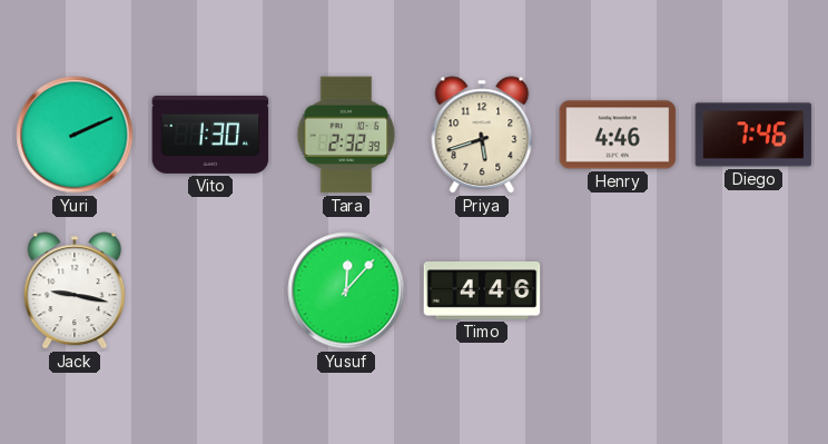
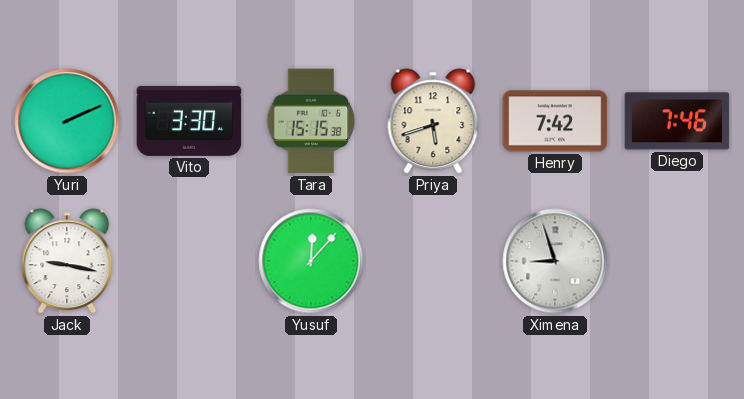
Vito: 1:30 -> 3:30
Tara: 2:32 -> 15:15
Henry: 4:46 -> 7:42
Timo: 4:46 -> none
Ximena: none -> 8:57
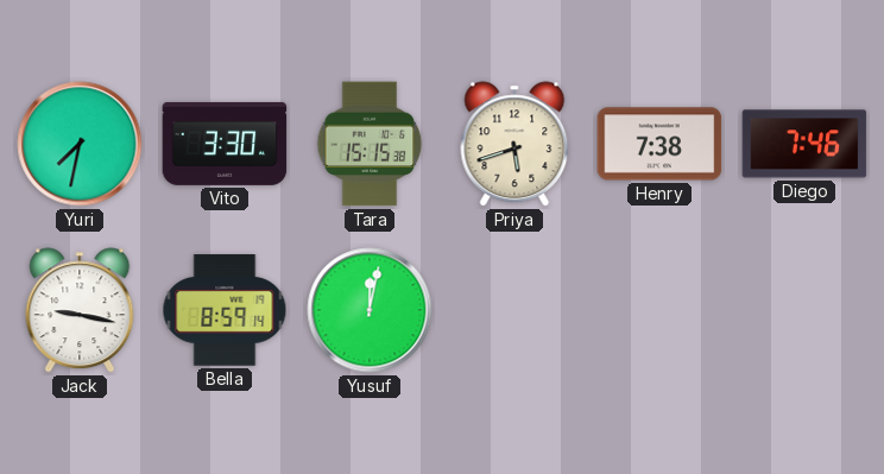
Yuri: 2:11 -> 7:32
Henry: 7:42 -> 7:38
Bella: none -> 8:59
Yusuf: 12:07 -> 12:02
Ximena: 8:57 -> none
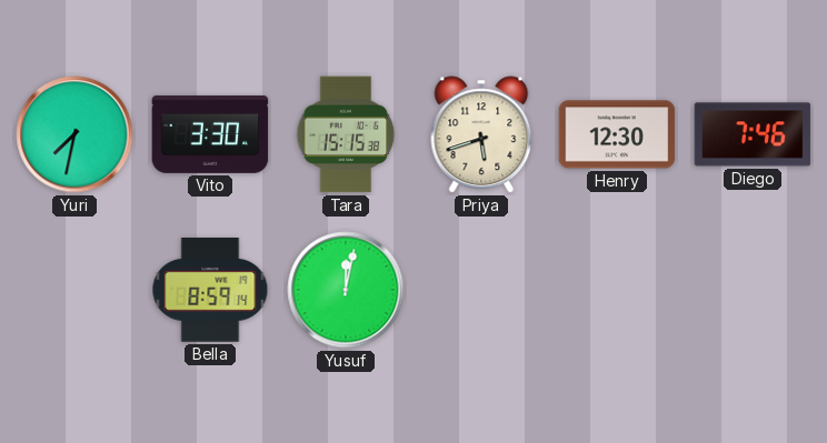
Henry: 7:38 -> 12:30
Jack: 9:17 -> none
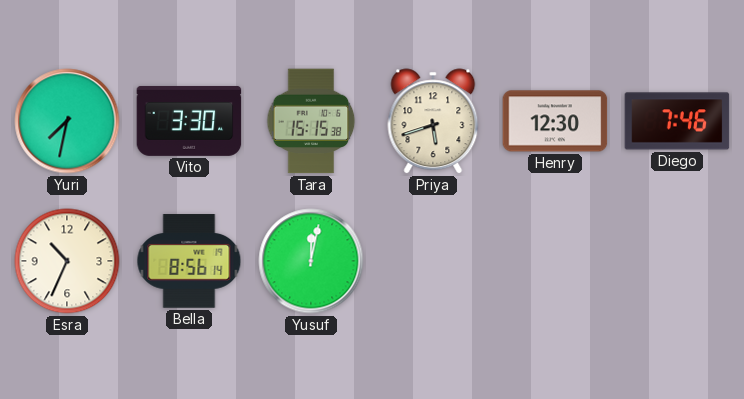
Esra: none -> 10:34
Bella: 8:59 -> 8:56
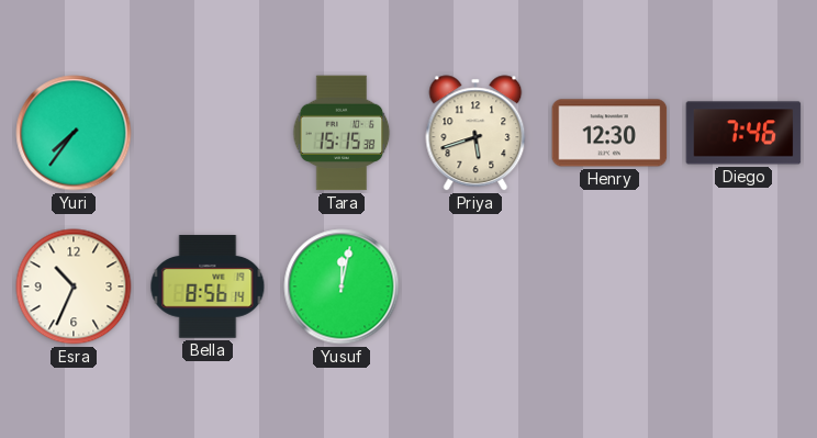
Yuri: 7:32 -> 7:36
Vito: 3:30 -> none
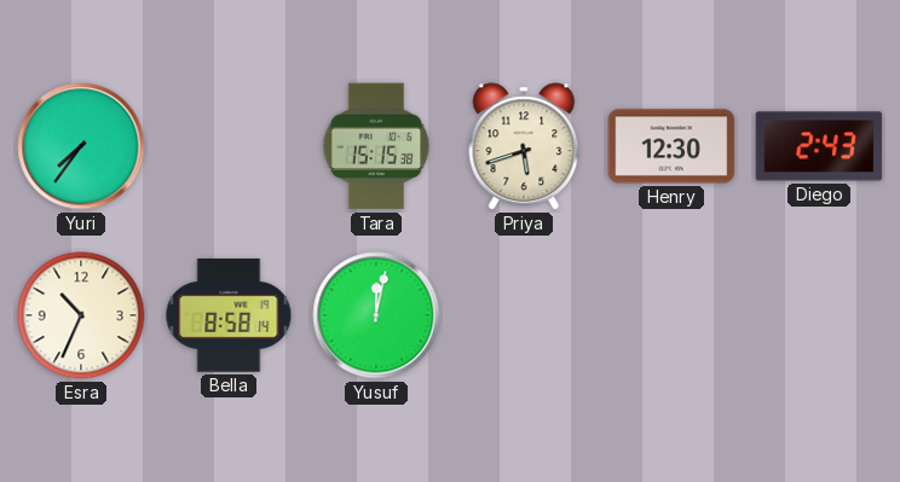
Diego: 7:46 -> 2:43
Bella: 8:56 -> 8:58
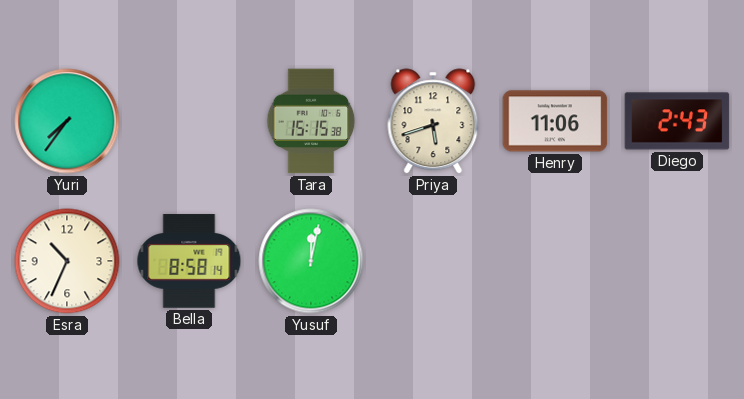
Henry: 12:30 -> 11:06
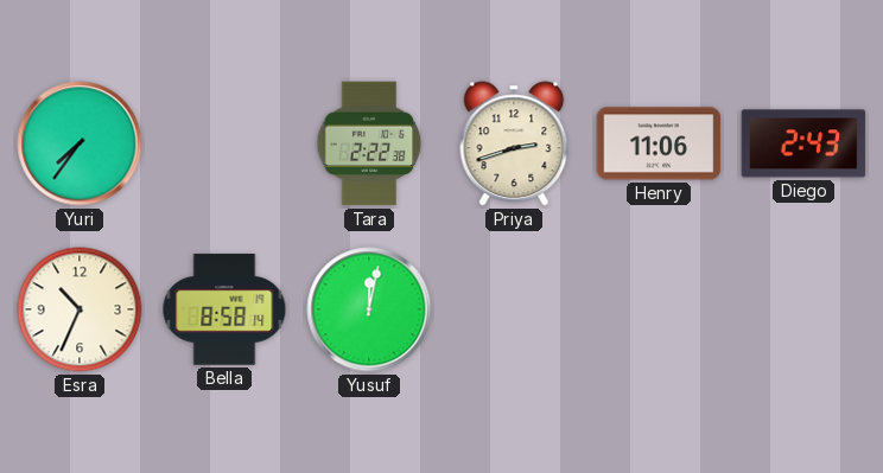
Tara: 15:15 -> 2:22
Priya: 5:42 -> 2:42
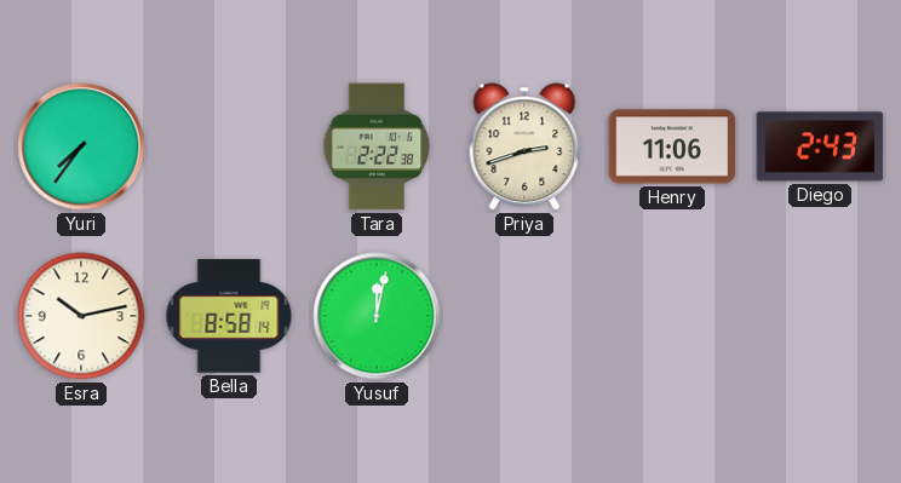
Esra: 10:34 -> 10:13
